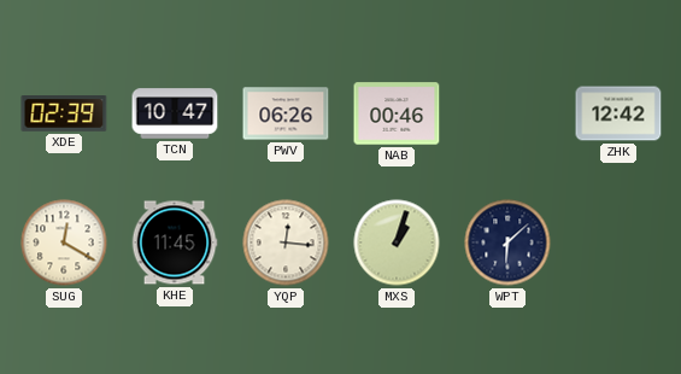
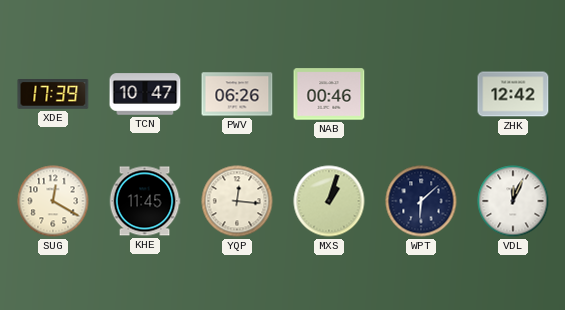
XDE: 02:39 -> 17:39
VDL: none -> 12:04
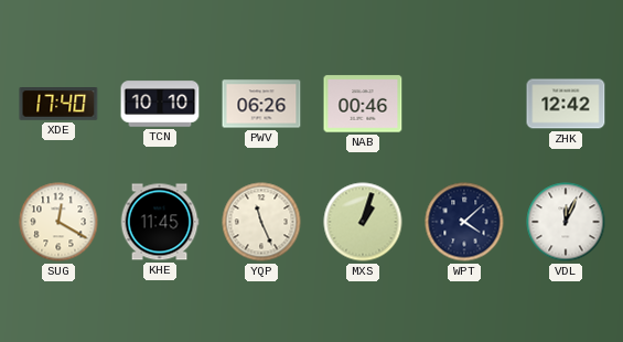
XDE: 17:39 -> 17:40
TCN: 10:47 -> 10:10
YQP: 12:16 -> 11:26
WPT: 6:08 -> 4:08
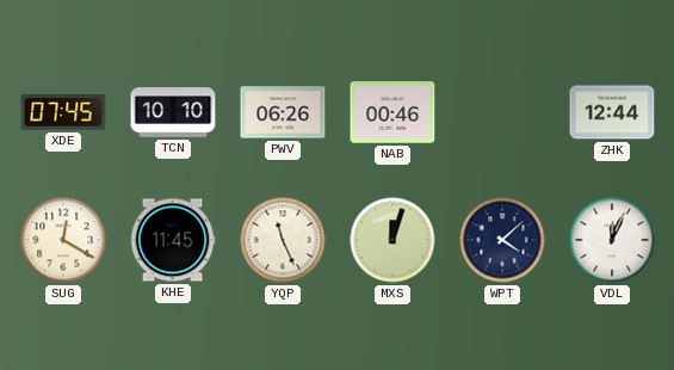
XDE: 17:40 -> 07:45
ZHK: 12:42 -> 12:44
MXS: 1:03 -> 12:03
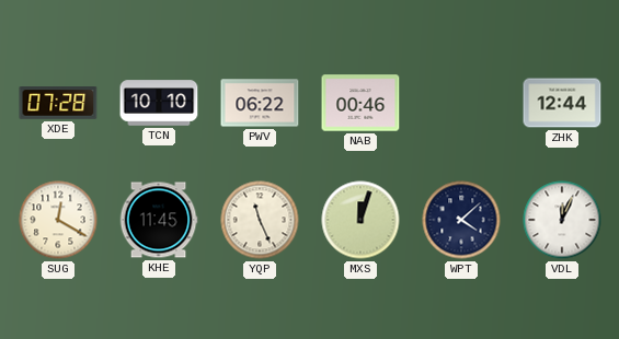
XDE: 07:45 -> 07:28
PWV: 06:26 -> 06:22
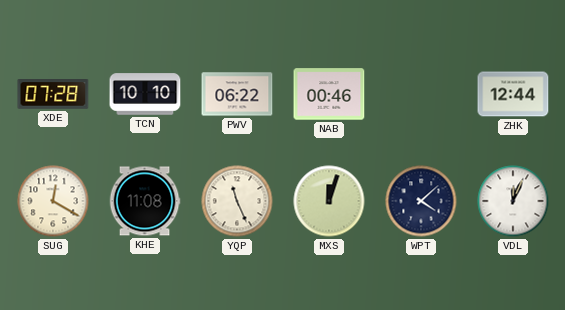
KHE: 11:45 -> 11:08
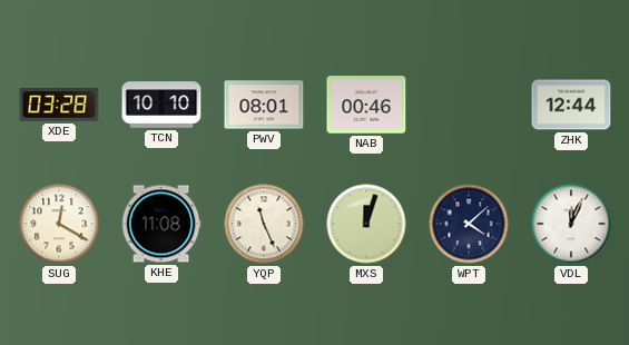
XDE: 07:28 -> 03:28
PWV: 06:22 -> 08:01
